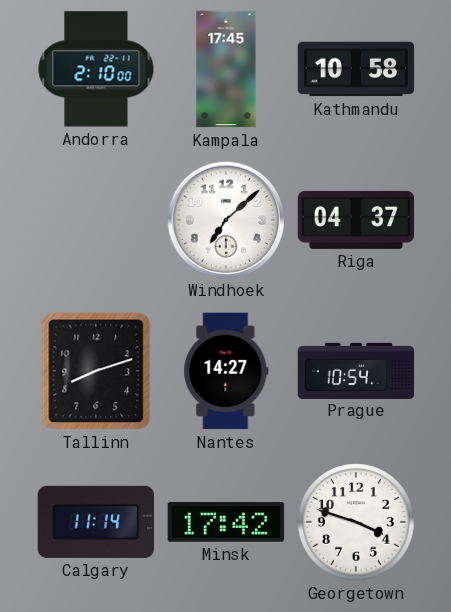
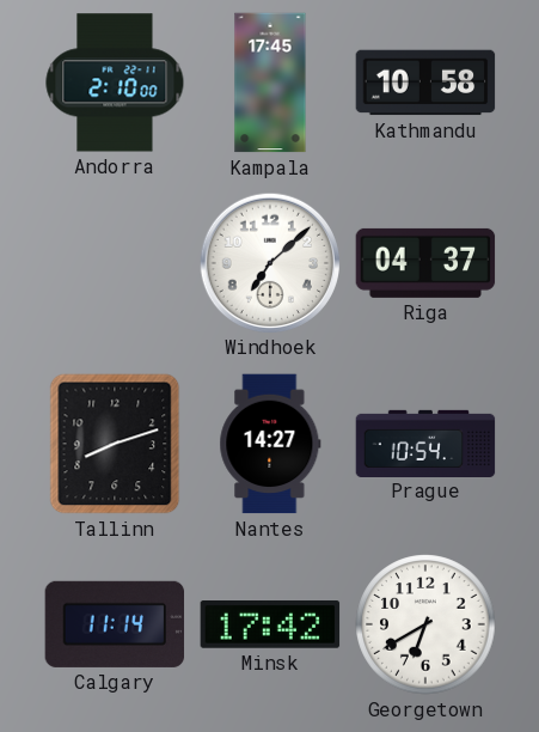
Georgetown: 3:48 -> 6:40
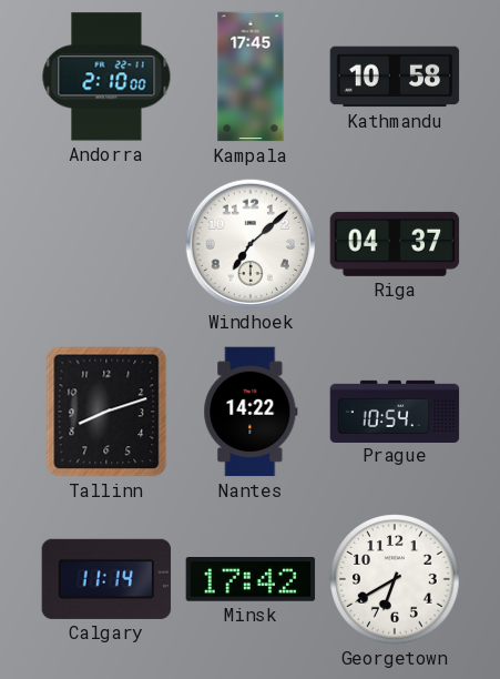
Nantes: 14:27 -> 14:22
